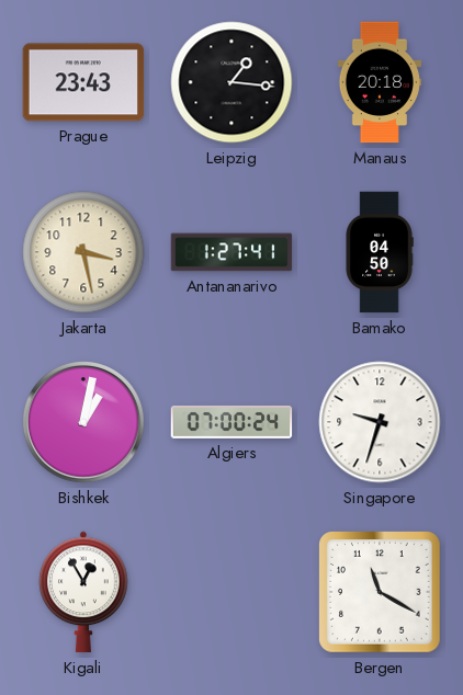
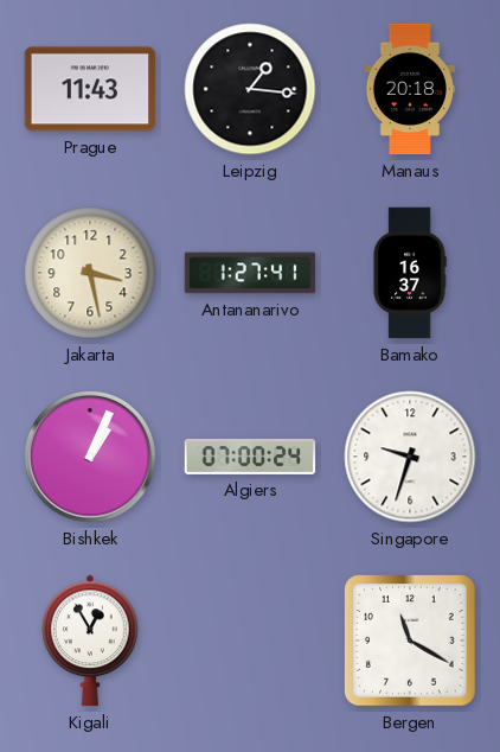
Prague: 23:43 -> 11:43
Bamako: 04:50 -> 16:37
Bishkek: 1:02 -> 1:04
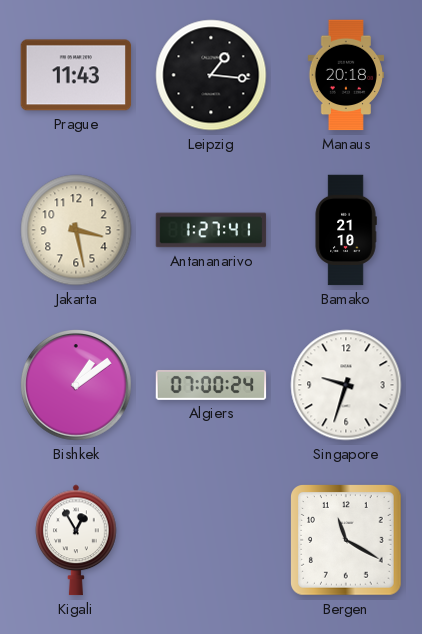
Bamako: 16:37 -> 21:10
Bishkek: 1:04 -> 1:09
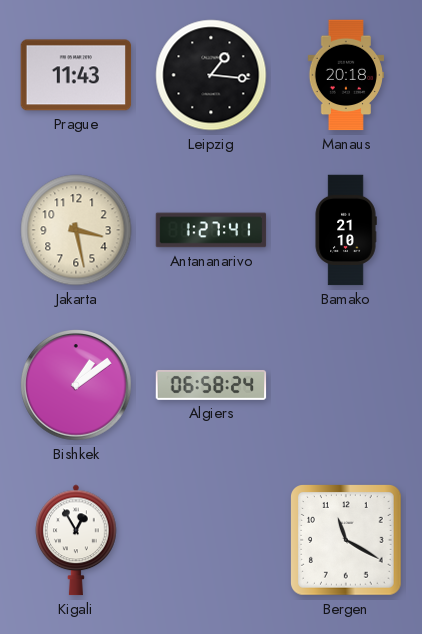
Algiers: 07:00 -> 06:58
Singapore: 9:33 -> none
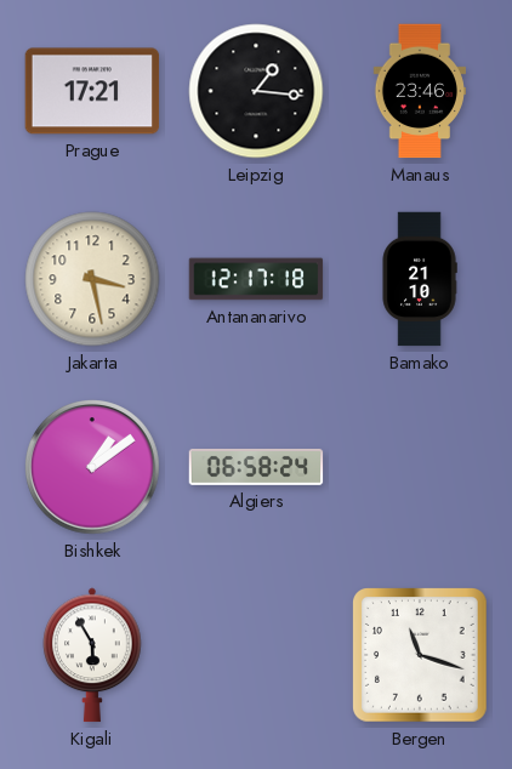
Prague: 11:43 -> 17:21
Manaus: 20:18 -> 23:46
Antananarivo: 1:27 -> 12:17
Kigali: 12:55 -> 5:55
Bergen: 11:20 -> 11:18
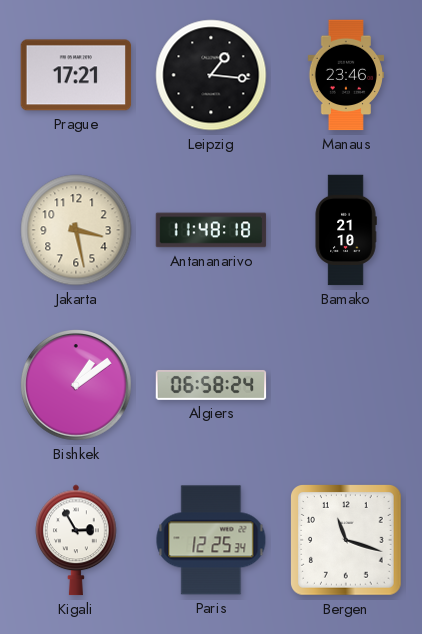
Antananarivo: 12:17 -> 11:48
Kigali: 5:55 -> 2:55
Paris: none -> 12:25
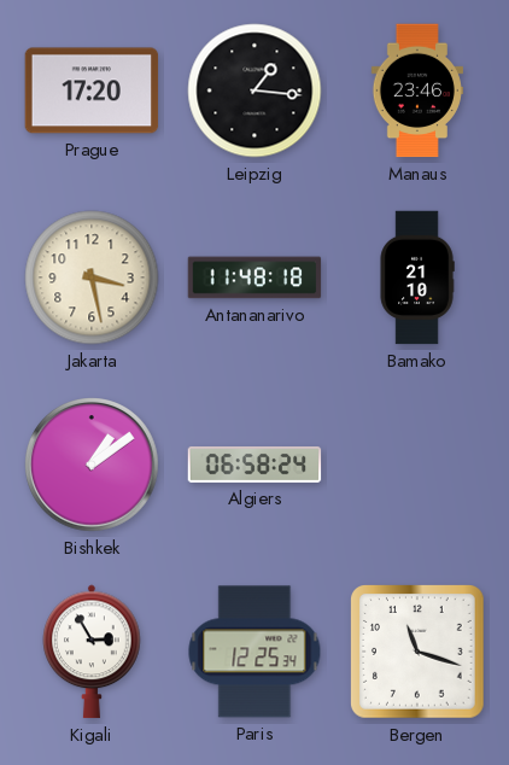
Prague: 17:21 -> 17:20
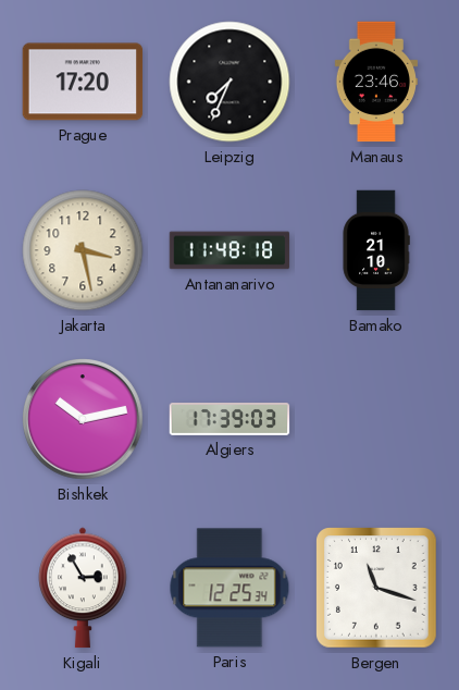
Leipzig: 1:16 -> 7:34
Bishkek: 1:09 -> 10:13
Algiers: 06:58 -> 17:39
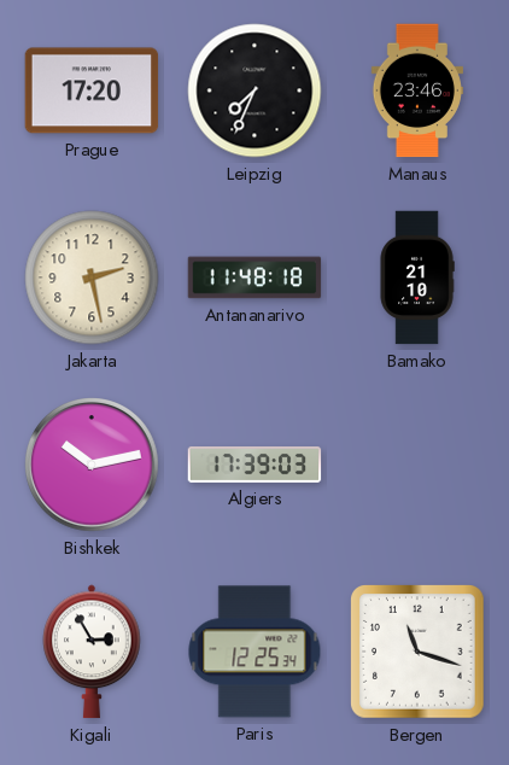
Jakarta: 3:28 -> 2:28
